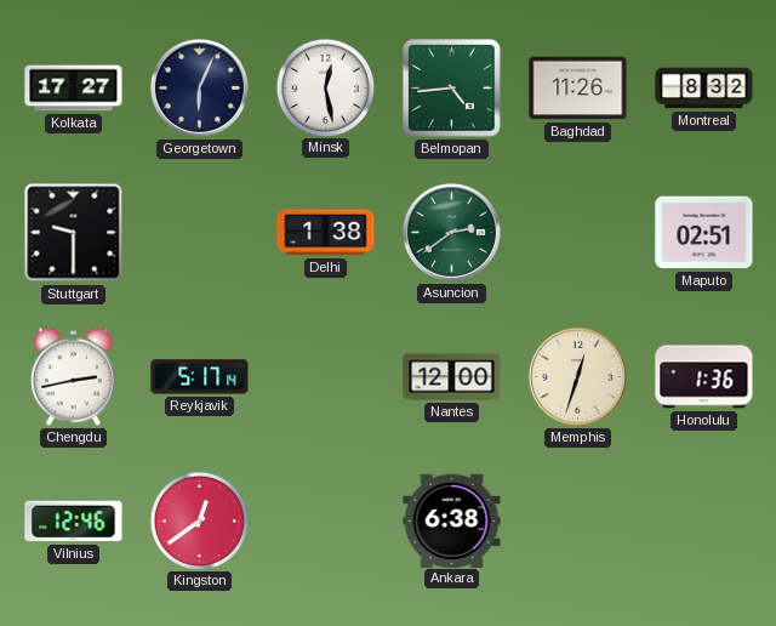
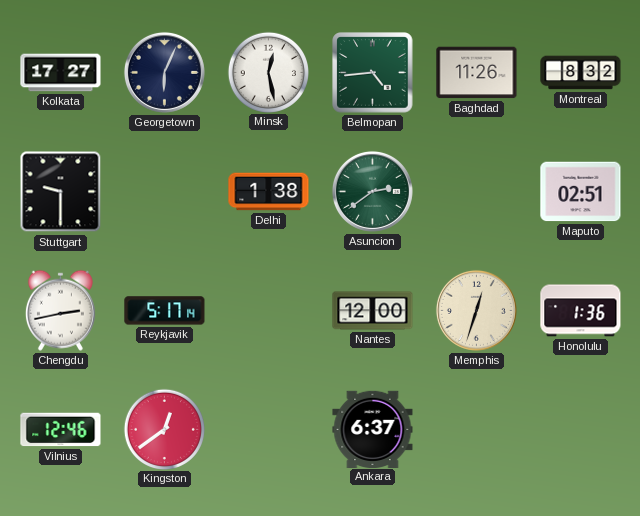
Ankara: 6:38 -> 6:37
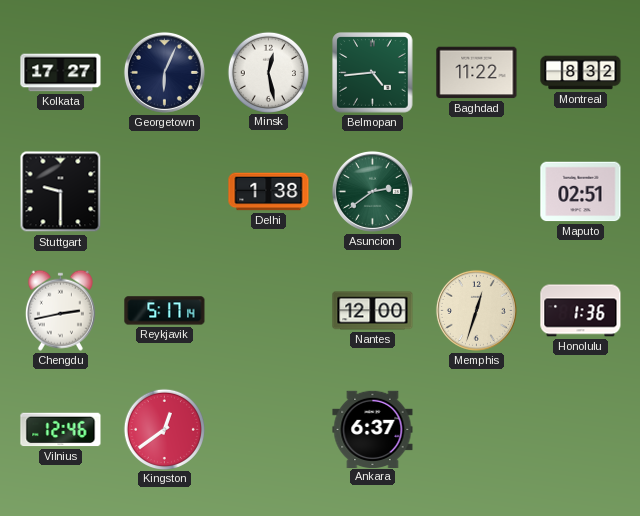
Baghdad: 11:26 -> 11:22
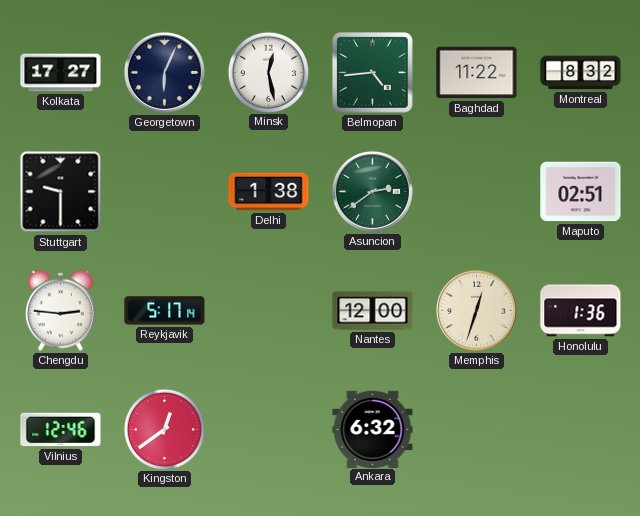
Chengdu: 2:43 -> 2:46
Ankara: 6:37 -> 6:32
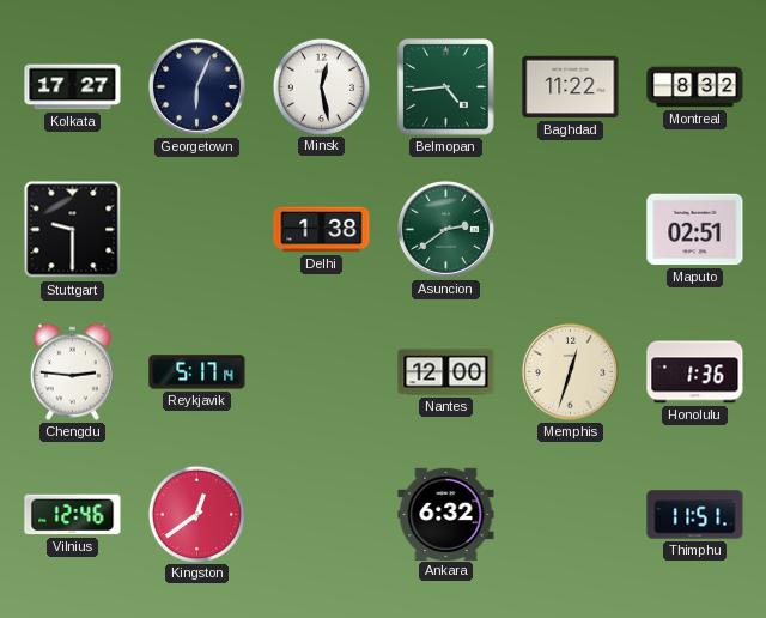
Thimphu: none -> 11:51
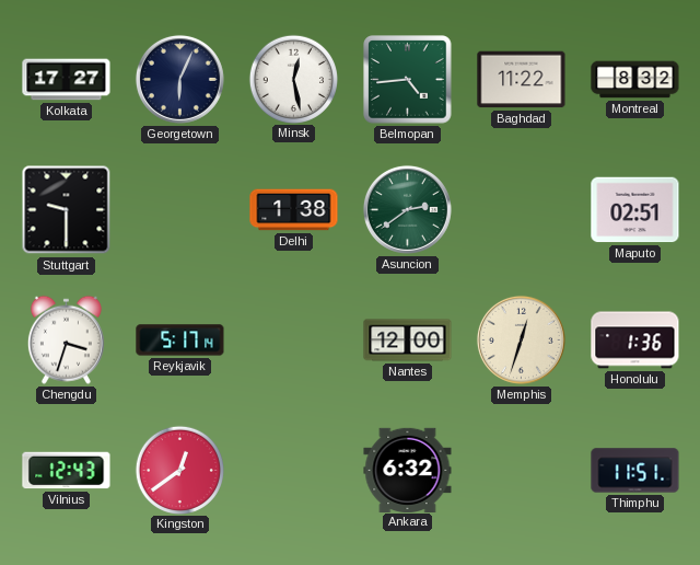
Chengdu: 2:46 -> 3:33
Vilnius: 12:46 -> 12:43
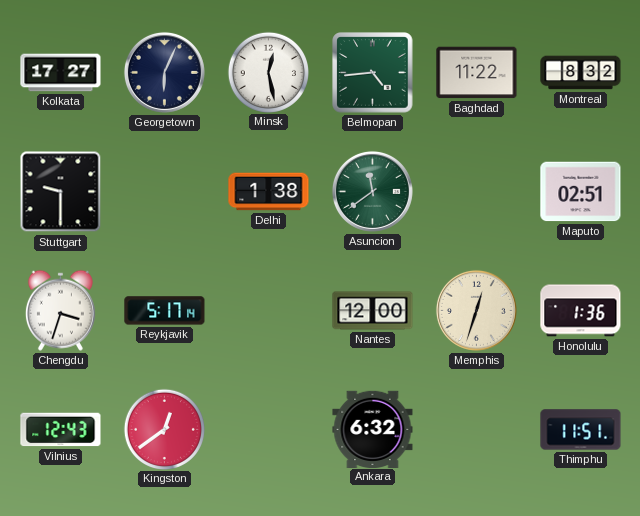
Asuncion: 2:39 -> 11:39
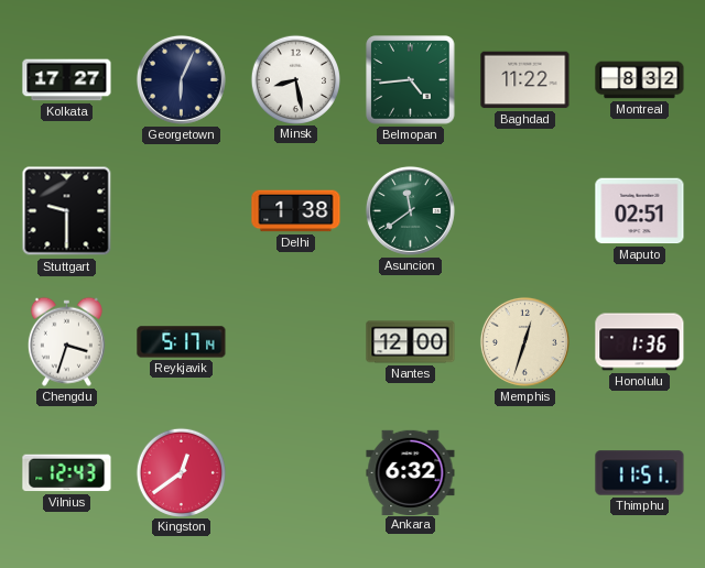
Minsk: 12:28 -> 8:28
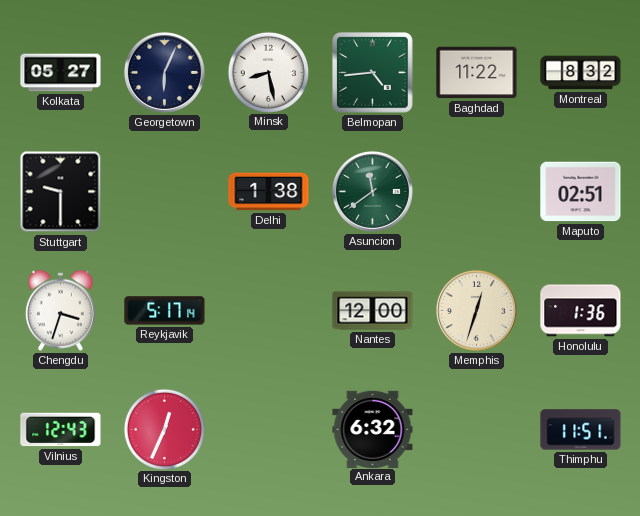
Kolkata: 17:27 -> 05:27
Kingston: 12:39 -> 12:34
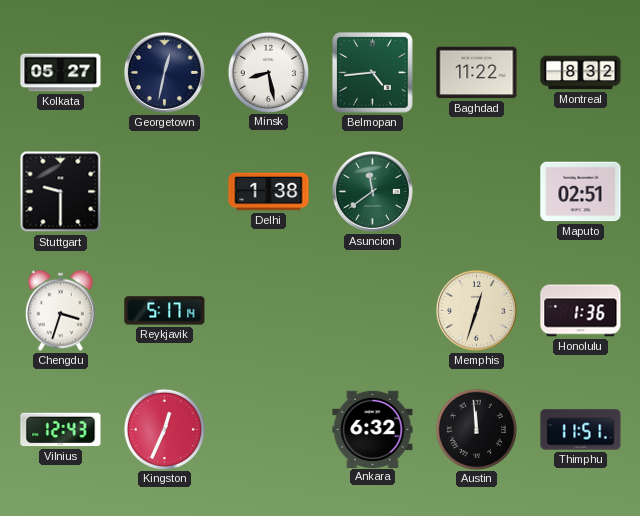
Georgetown: 6:04 -> 12:32
Nantes: 12:00 -> none
Austin: none -> 11:59
